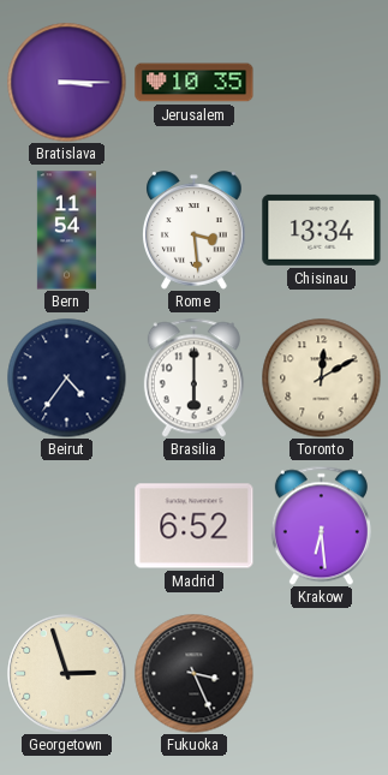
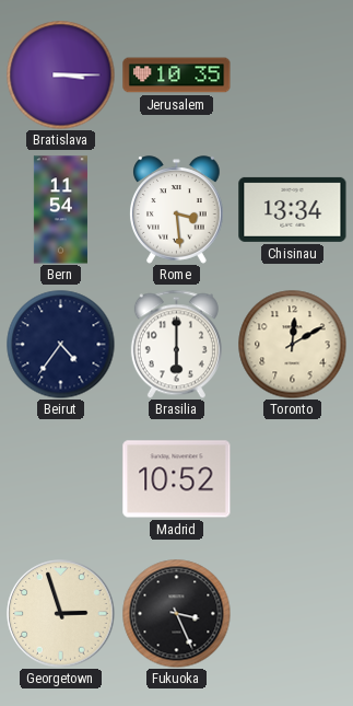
Madrid: 6:52 -> 10:52
Krakow: 6:29 -> none
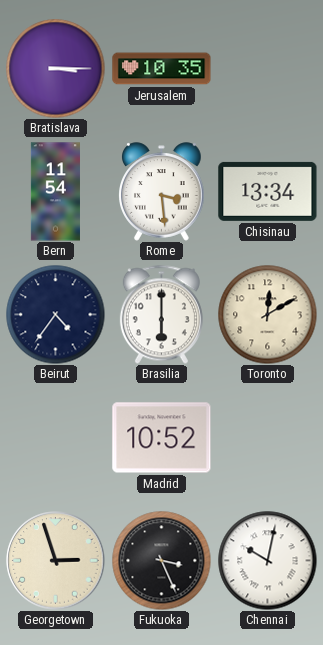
Chennai: none -> 10:02
